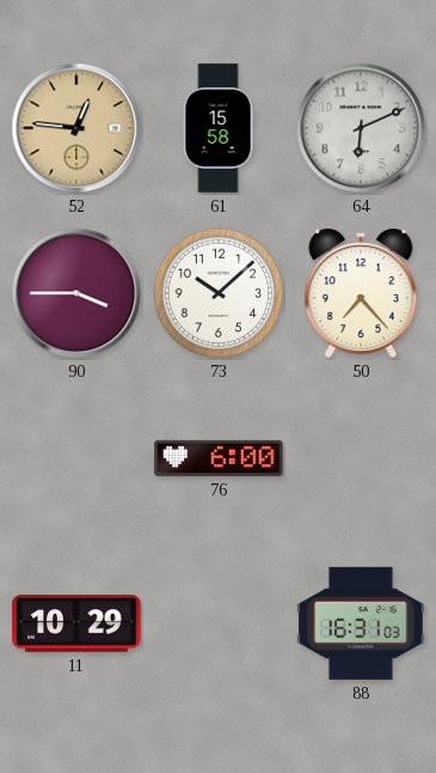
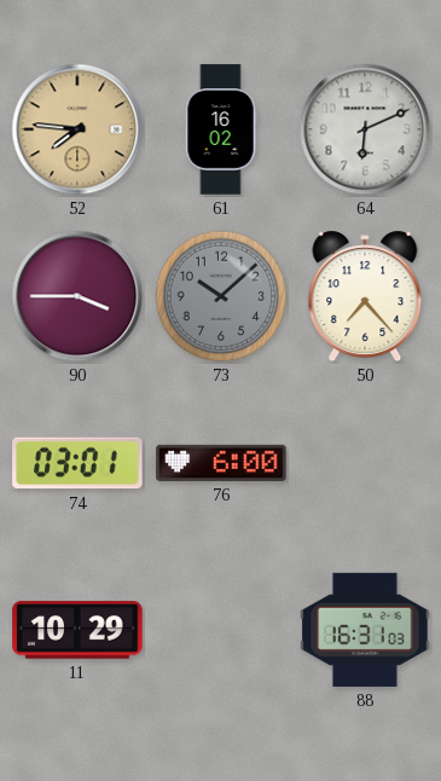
52: 12:46 -> 7:46
61: 15:58 -> 16:02
73 dial: white -> grey
74: none -> 03:01
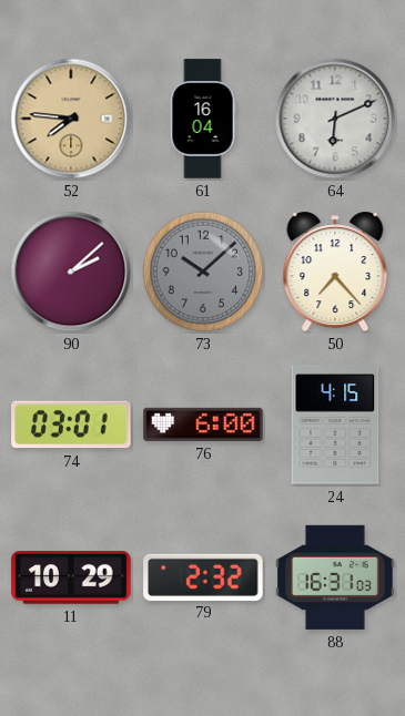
61: 16:02 -> 16:04
90: 3:45 -> 2:08
24: none -> 4:15
79: none -> 2:32
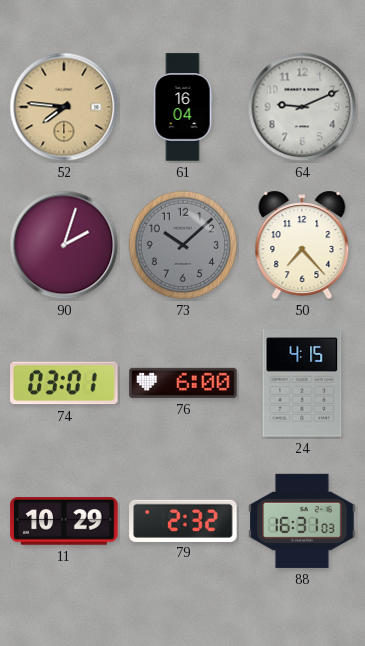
64: 6:11 -> 9:11
90: 2:08 -> 2:03
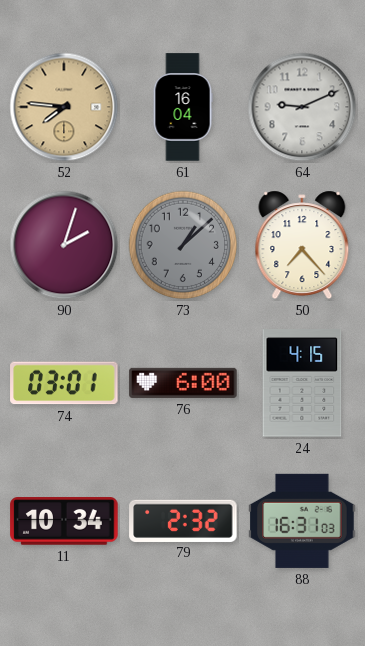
73: 10:08 -> 1:08
11: 10:29 -> 10:34
